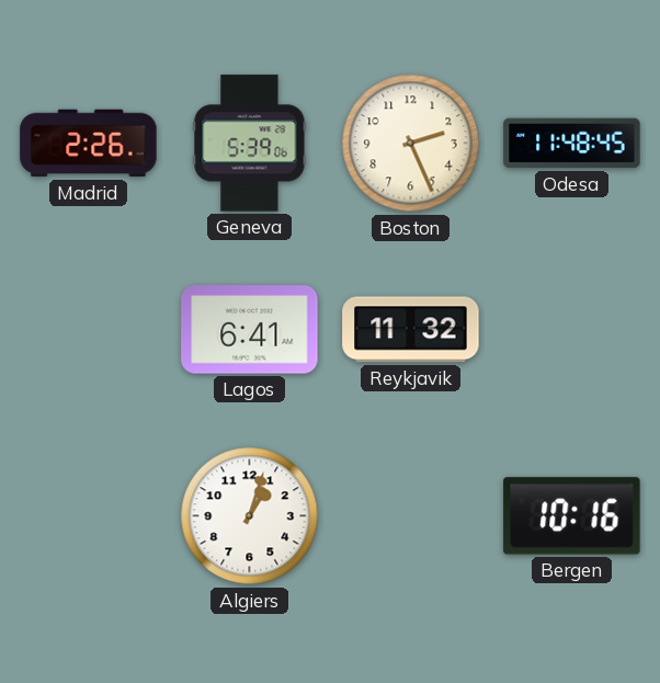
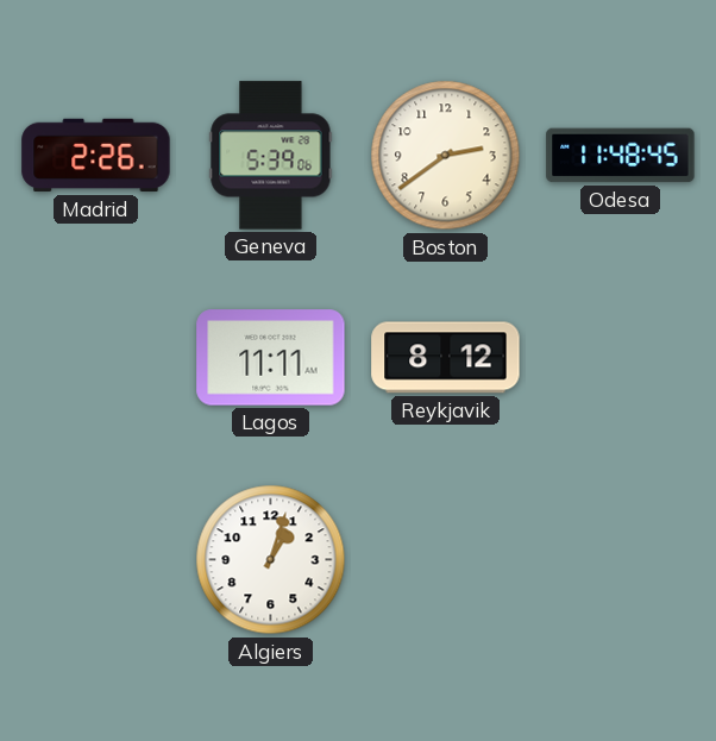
Boston: 2:26 -> 2:39
Lagos: 6:41 -> 11:11
Reykjavik: 11:32 -> 8:12
Bergen: 10:16 -> none
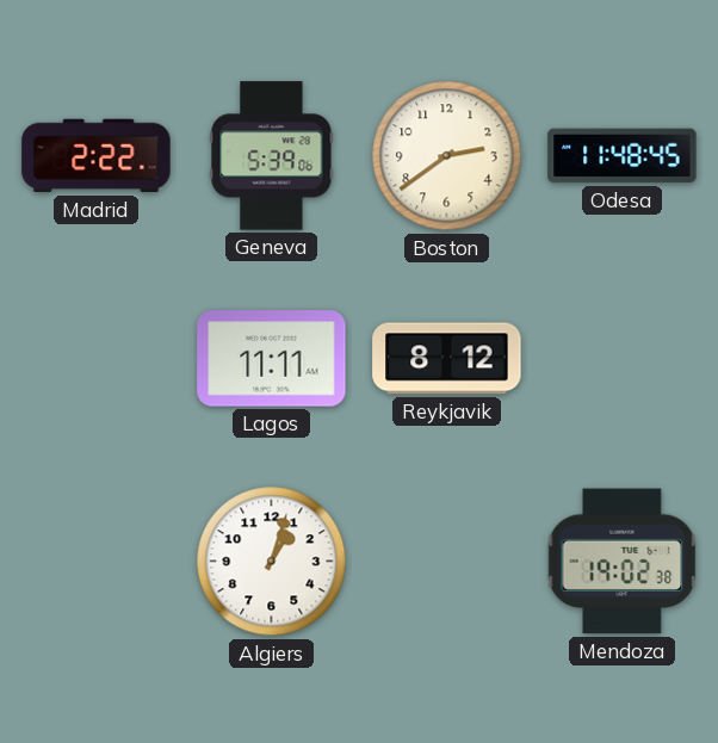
Madrid: 2:26 -> 2:22
Mendoza: none -> 19:02
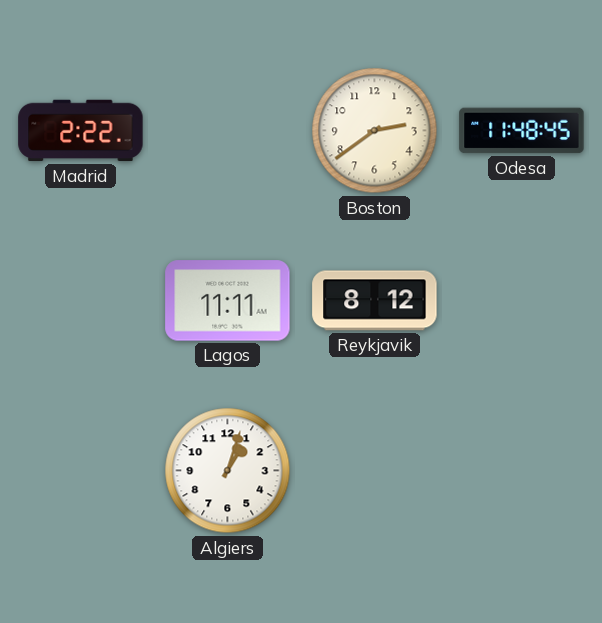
Geneva: 5:39 -> none
Mendoza: 19:02 -> none
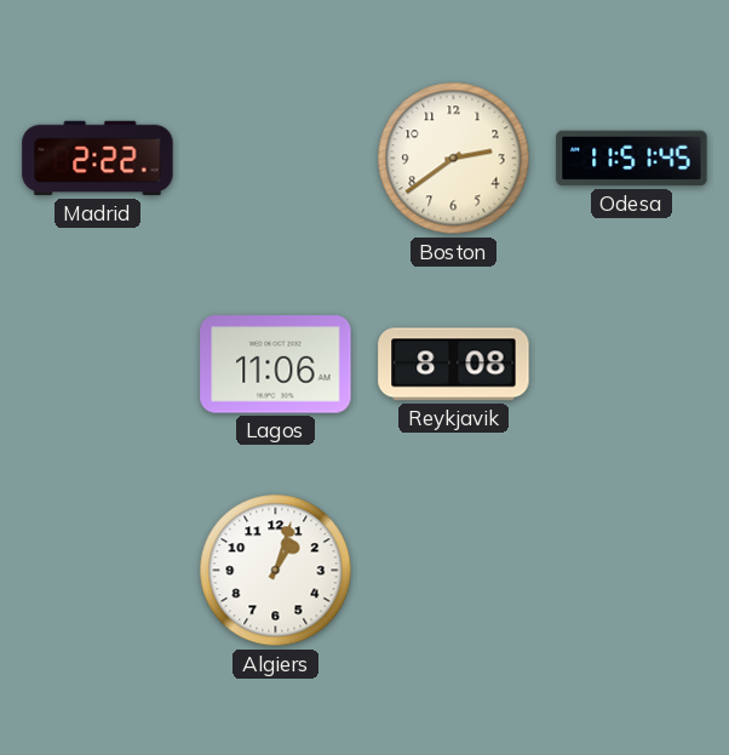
Odesa: 11:48 -> 11:51
Lagos: 11:11 -> 11:06
Reykjavik: 8:12 -> 8:08
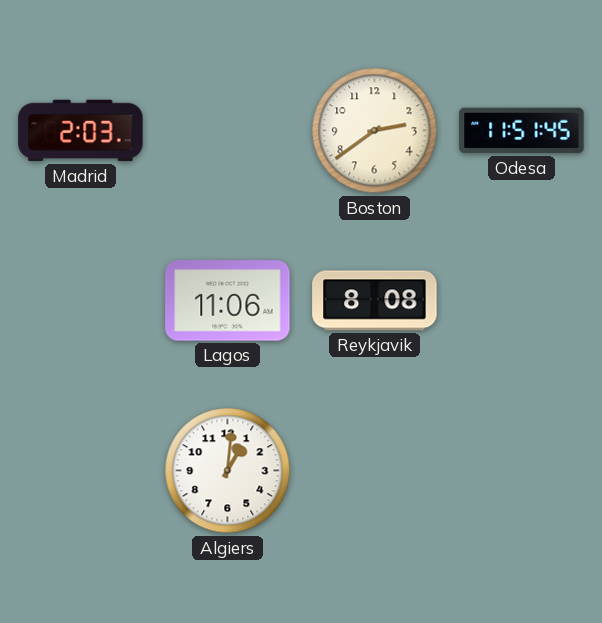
Madrid: 2:22 -> 2:03
Algiers: 1:03 -> 1:01
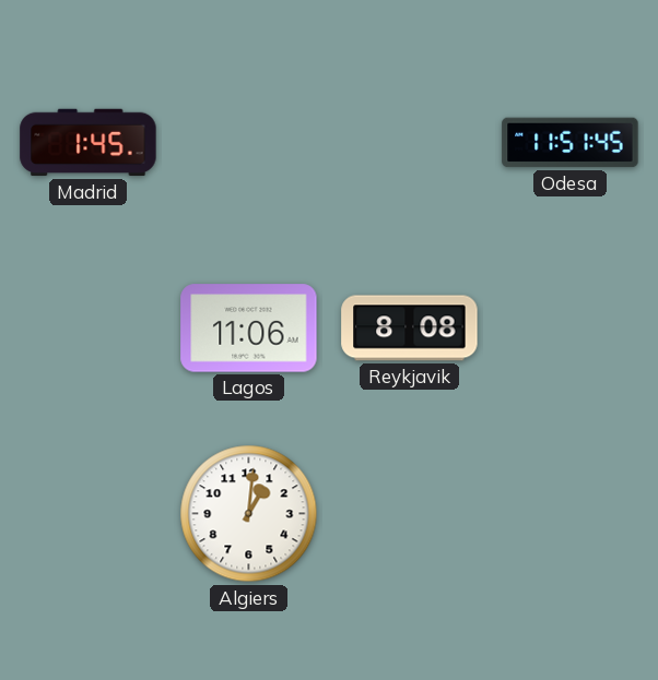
Madrid: 2:03 -> 1:45
Boston: 2:39 -> none
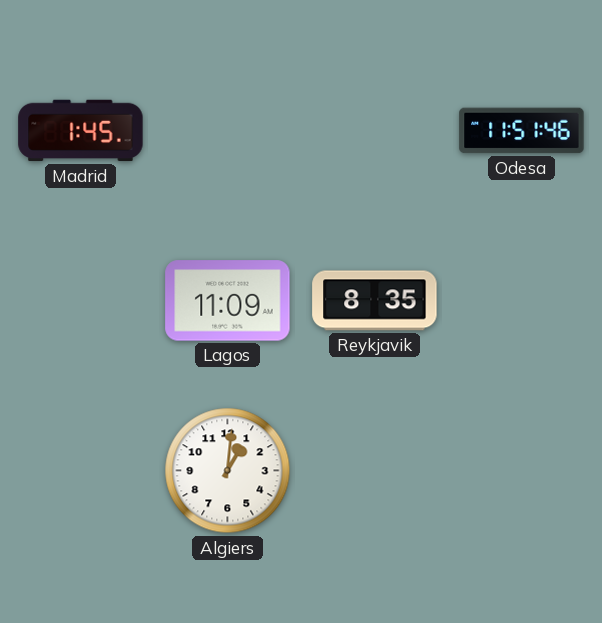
Odesa: 11:51:45 -> 11:51:46
Lagos: 11:06 -> 11:09
Reykjavik: 8:08 -> 8:35
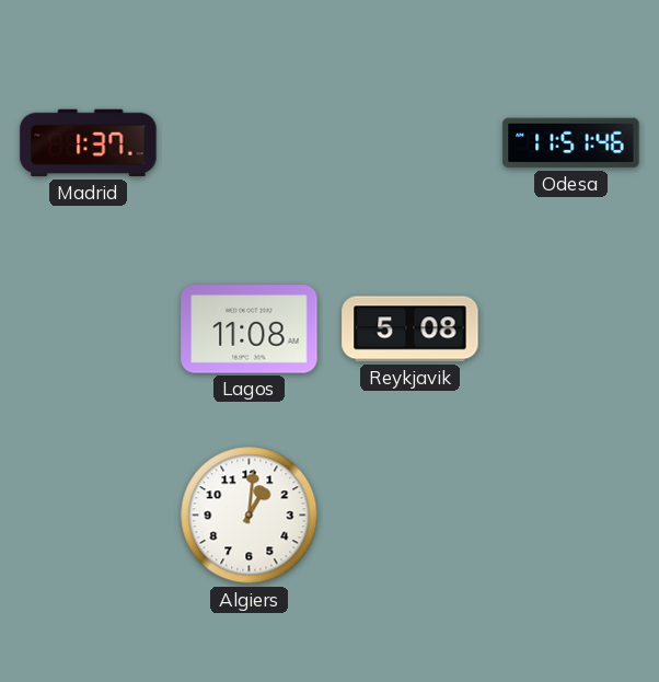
Madrid: 1:45 -> 1:37
Lagos: 11:09 -> 11:08
Reykjavik: 8:35 -> 5:08
